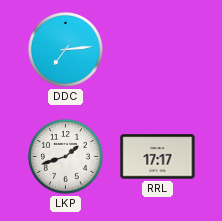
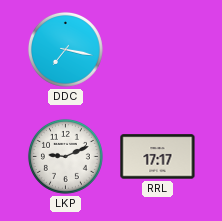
DDC: 7:14 -> 7:17
LKP: 1:42 -> 9:11
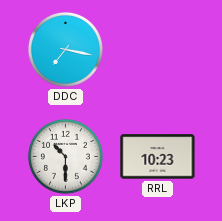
LKP: 9:11 -> 10:30
RRL: 17:17 -> 10:23
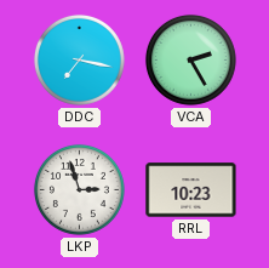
VCA: none -> 2:25
LKP: 10:30 -> 2:57
